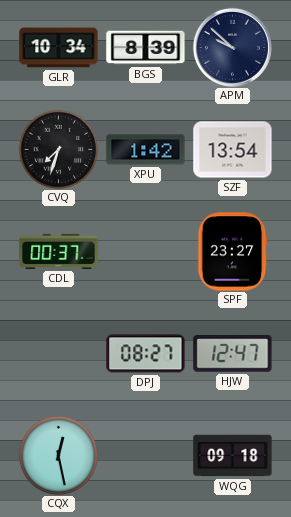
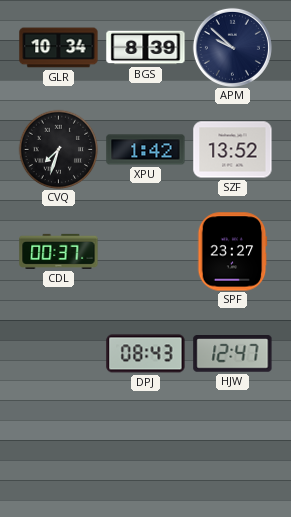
SZF: 13:54 -> 13:52
DPJ: 08:27 -> 08:43
CQX: 12:28 -> none
WQG: 09:18 -> none
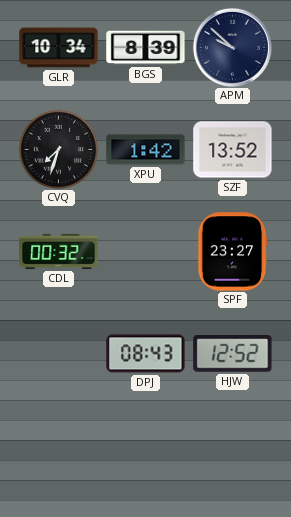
CDL: 00:37 -> 00:32
HJW: 12:47 -> 12:52
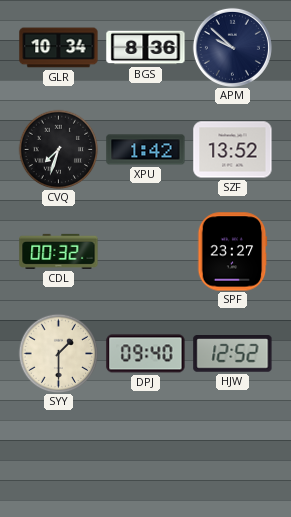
BGS: 8:39 -> 8:36
SYY: none -> 1:30
DPJ: 08:43 -> 09:40
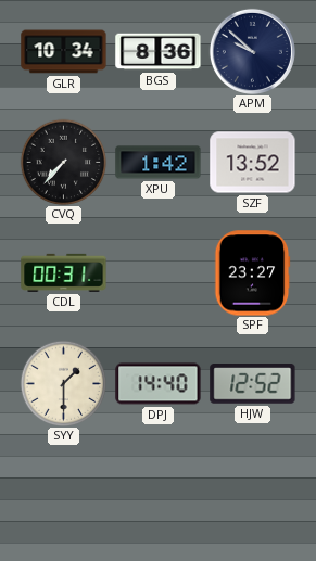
CVQ: 7:33 -> 7:37
CDL: 00:32 -> 00:31
DPJ: 09:40 -> 14:40
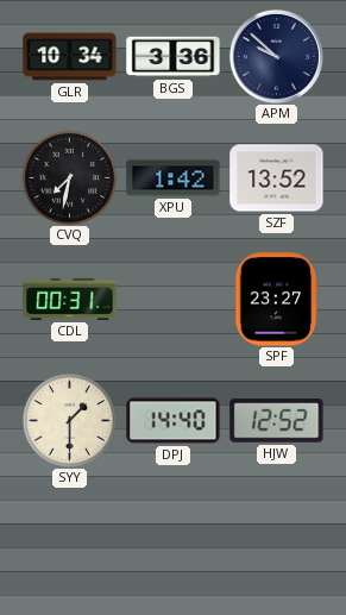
BGS: 8:36 -> 3:36
CVQ: 7:37 -> 7:32
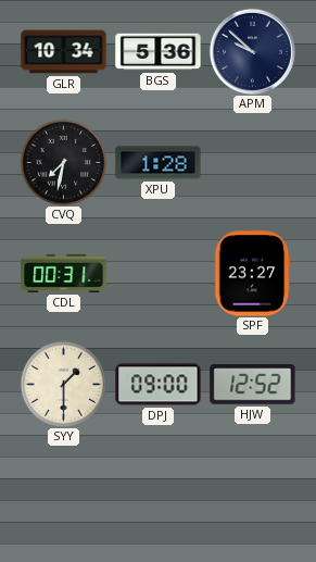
BGS: 3:36 -> 5:36
XPU: 1:42 -> 1:28
SZF: 13:52 -> none
DPJ: 14:40 -> 09:00
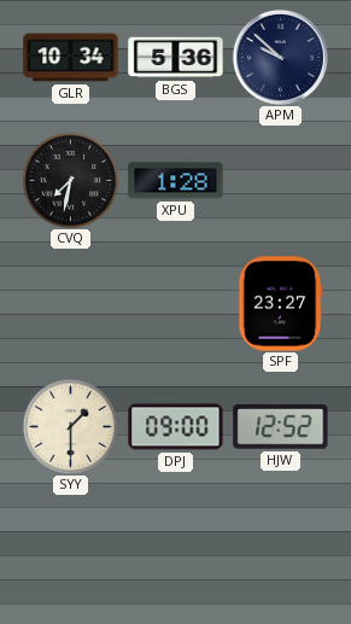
CDL: 00:31 -> none
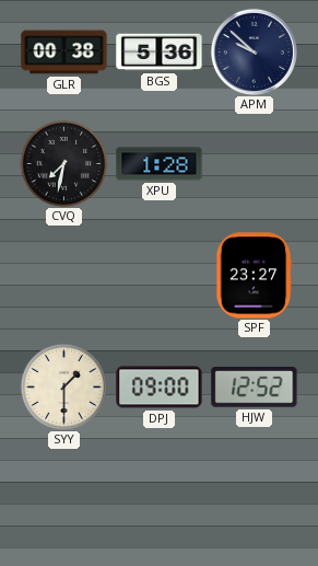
GLR: 10:34 -> 00:38
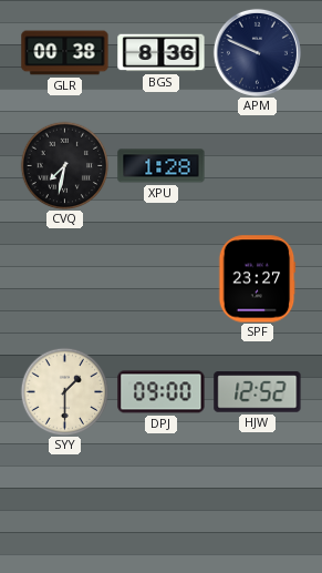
BGS: 5:36 -> 8:36
APM: 9:52 -> 9:49
